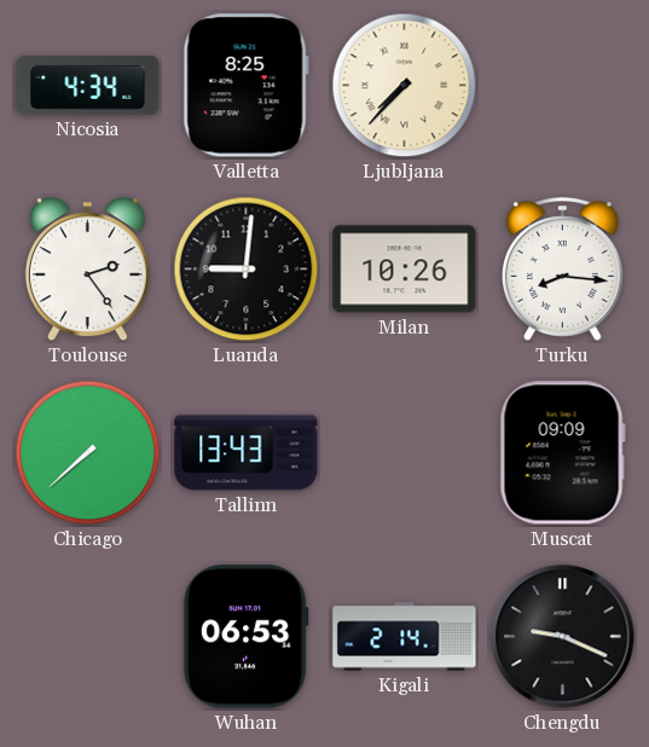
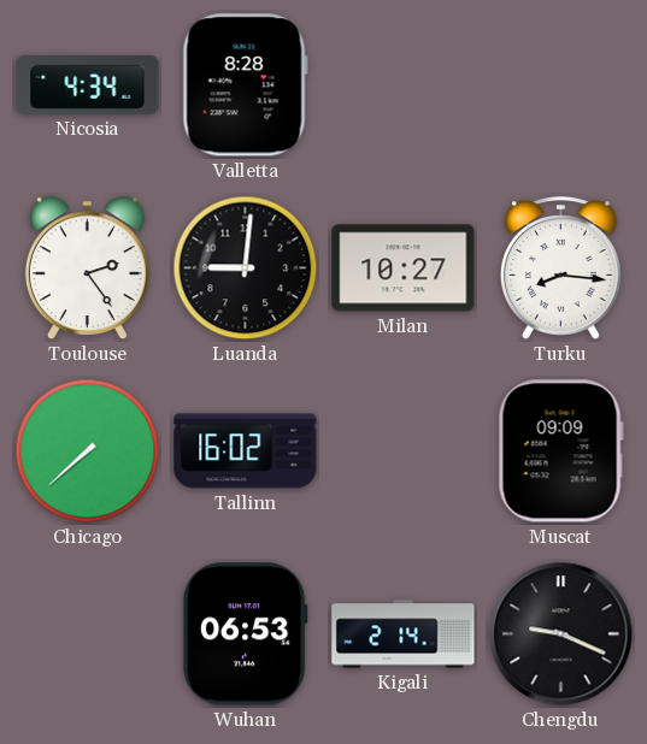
Valletta: 8:25 -> 8:28
Ljubljana: 7:37 -> none
Milan: 10:26 -> 10:27
Tallinn: 13:43 -> 16:02
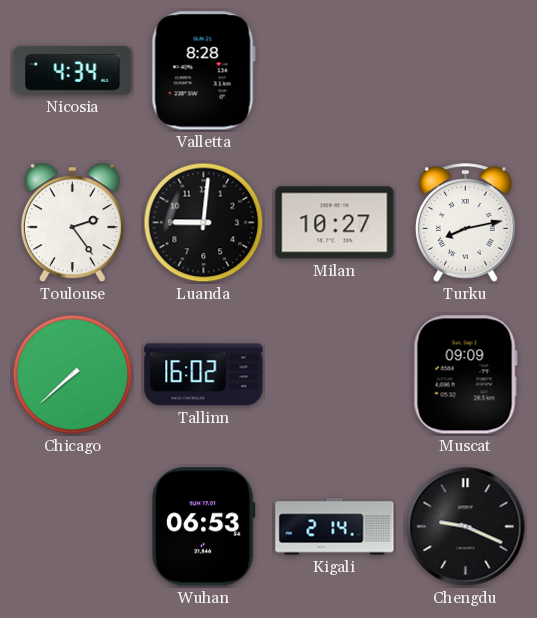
Turku: 8:16 -> 8:13
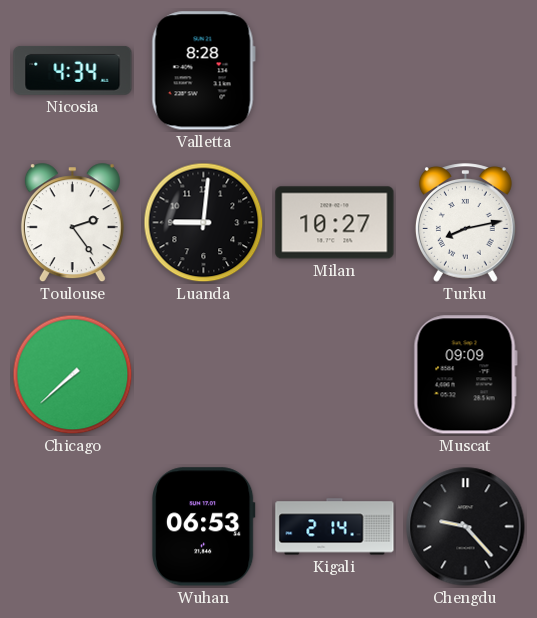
Tallinn: 16:02 -> none
Chengdu: 9:19 -> 9:23
